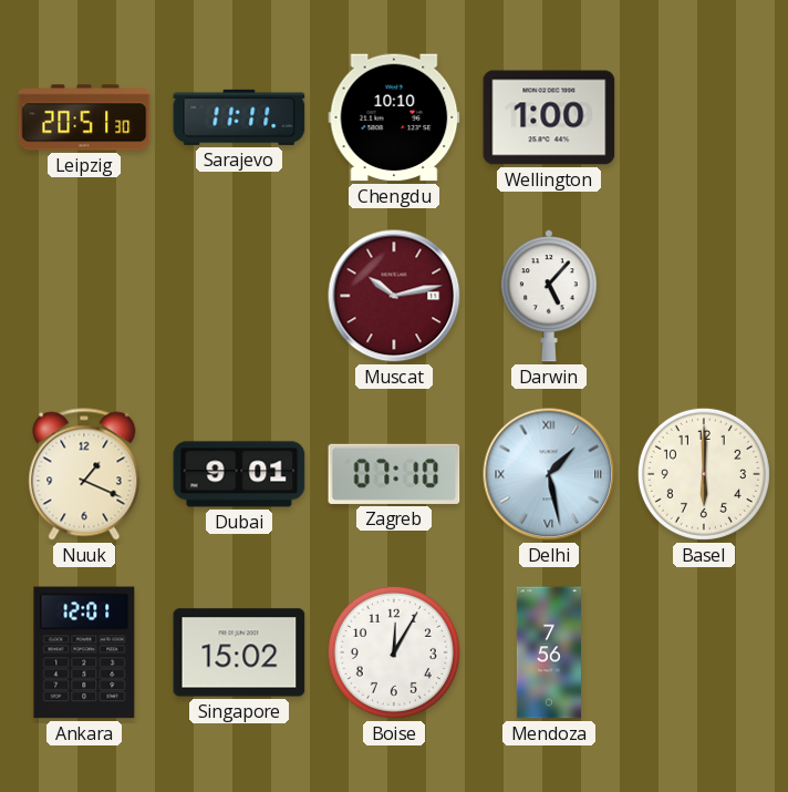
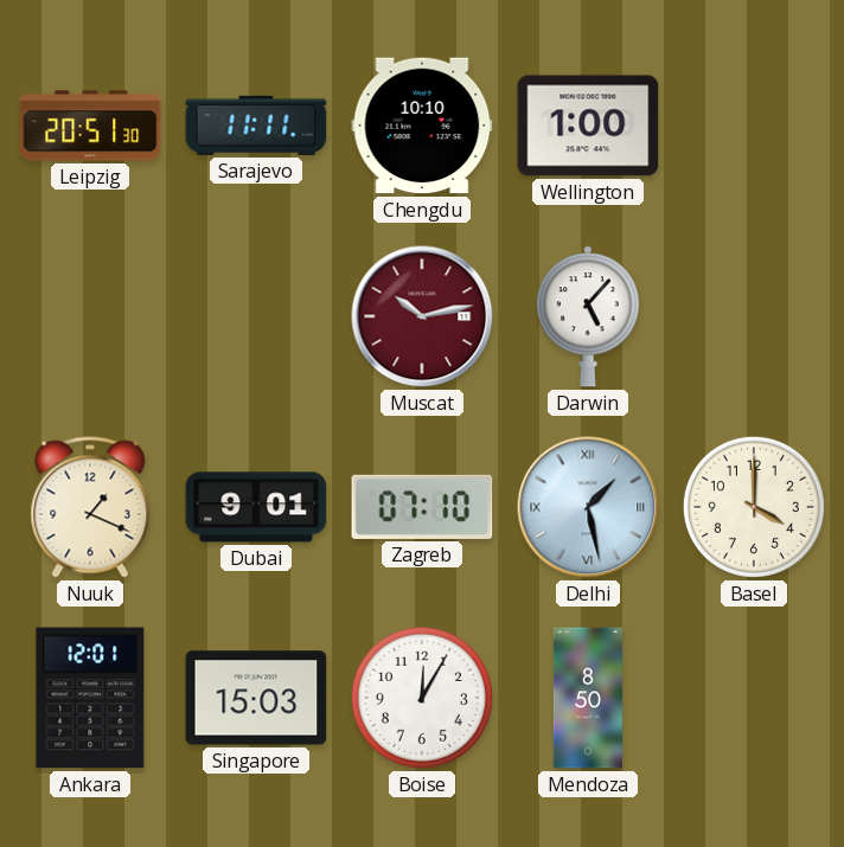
Basel: 6:00 -> 4:00
Singapore: 15:02 -> 15:03
Mendoza: 7:56 -> 8:50
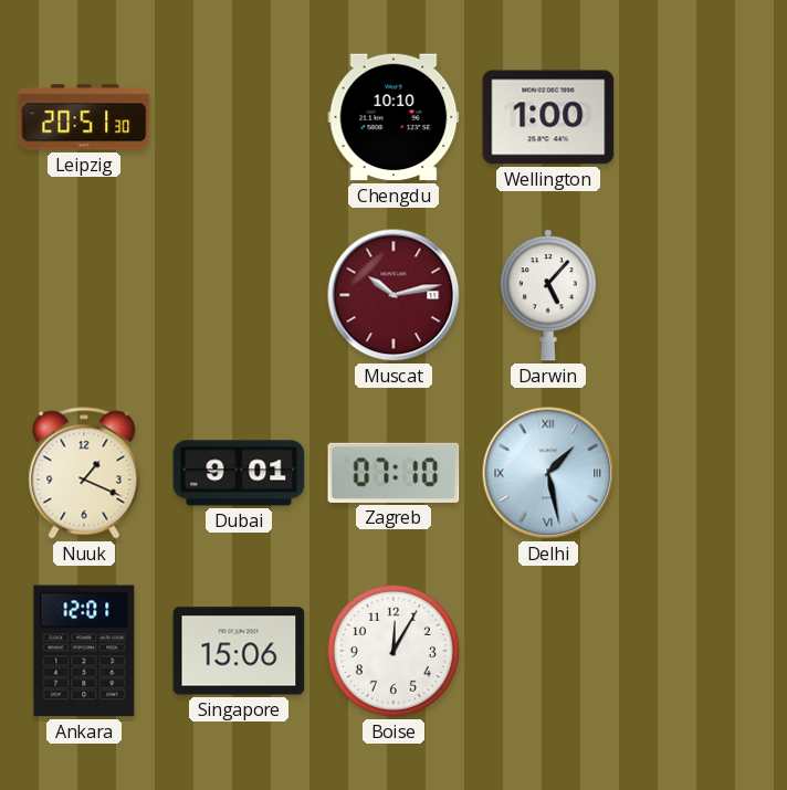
Sarajevo: 11:11 -> none
Basel: 4:00 -> none
Singapore: 15:03 -> 15:06
Mendoza: 8:50 -> none
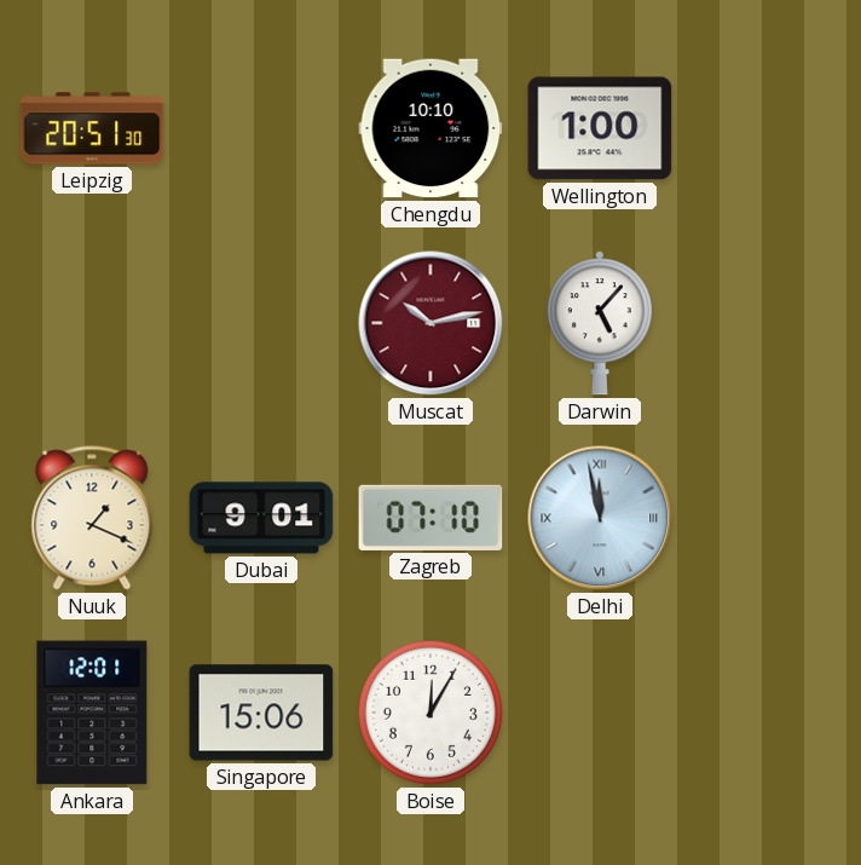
Delhi: 1:28 -> 11:58
